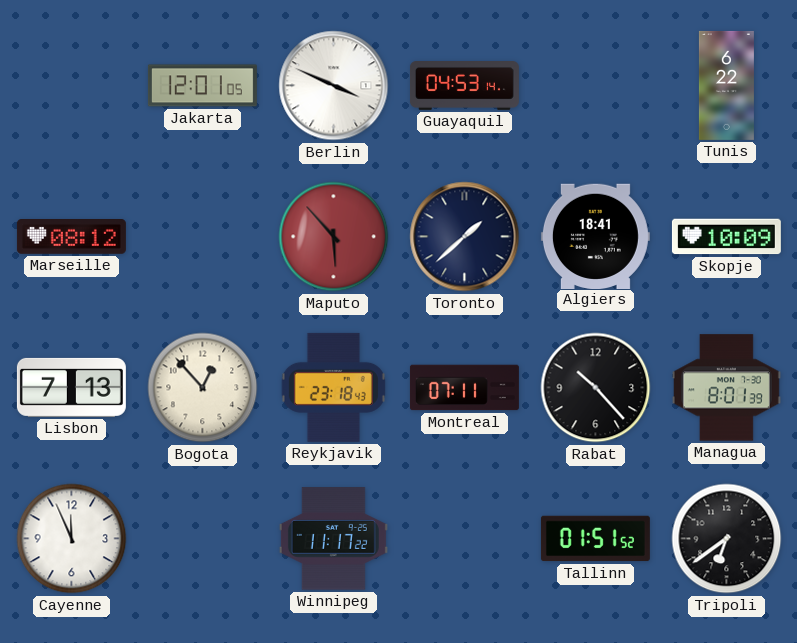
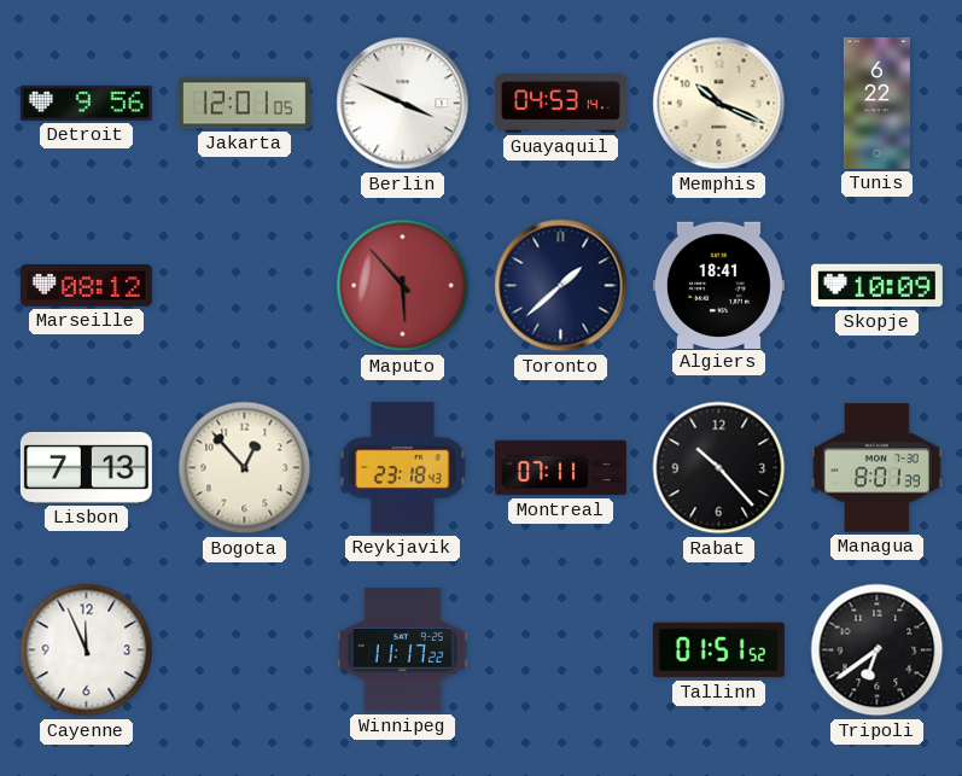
Detroit: none -> 9:56
Memphis: none -> 10:19
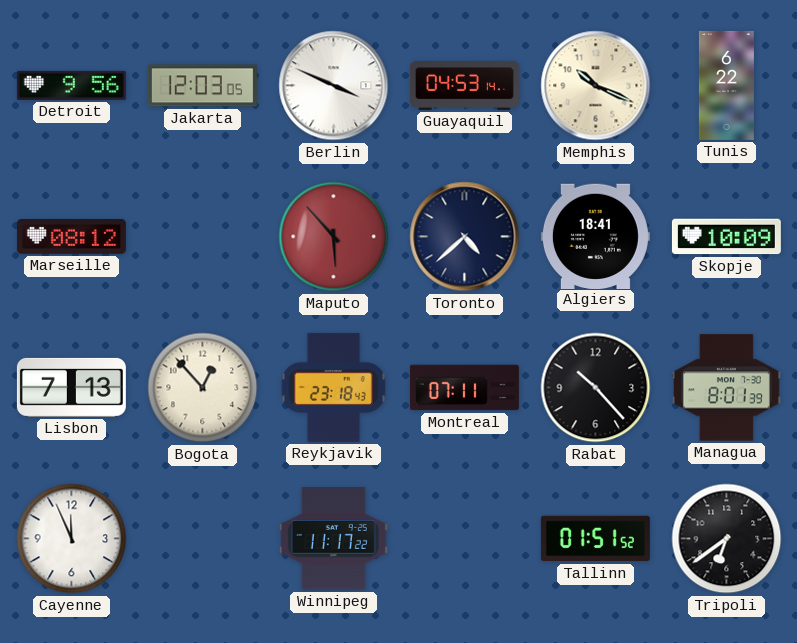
Jakarta: 12:01 -> 12:03
Toronto: 1:38 -> 4:38
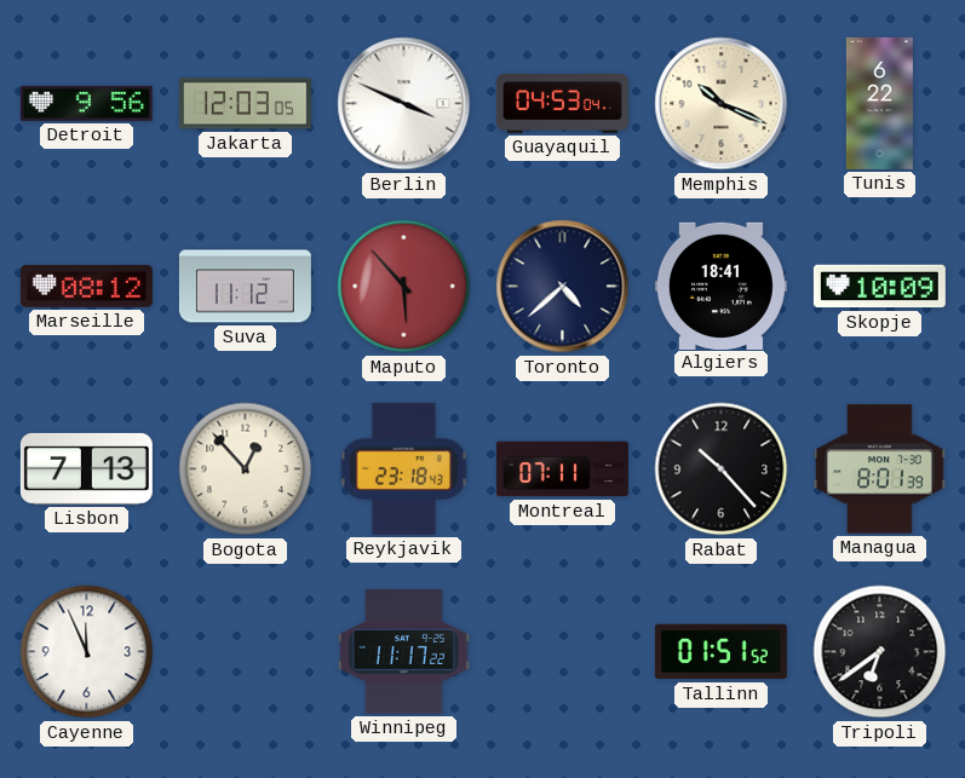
Guayaquil: 04:53:14 -> 04:53:04
Suva: none -> 11:12
